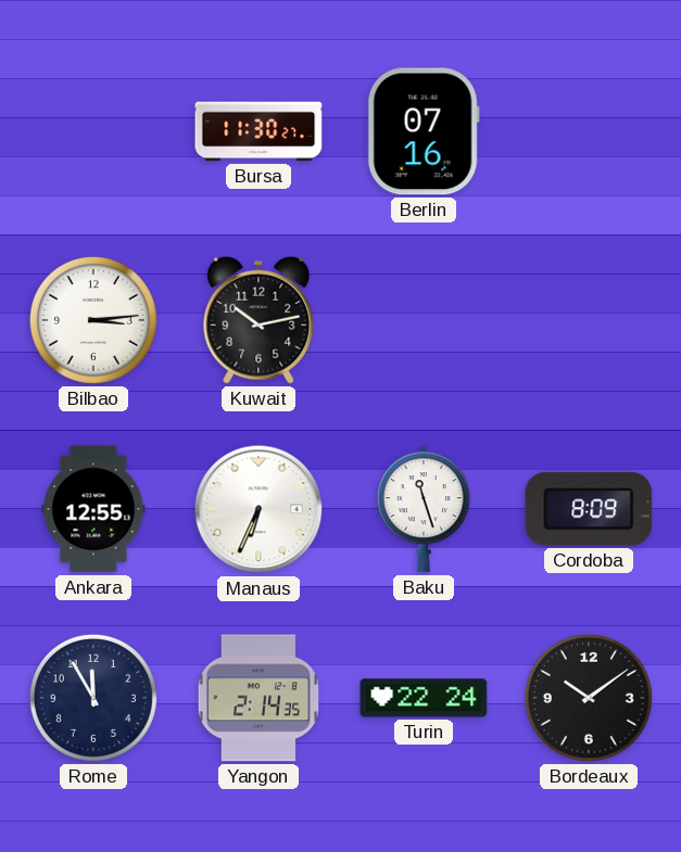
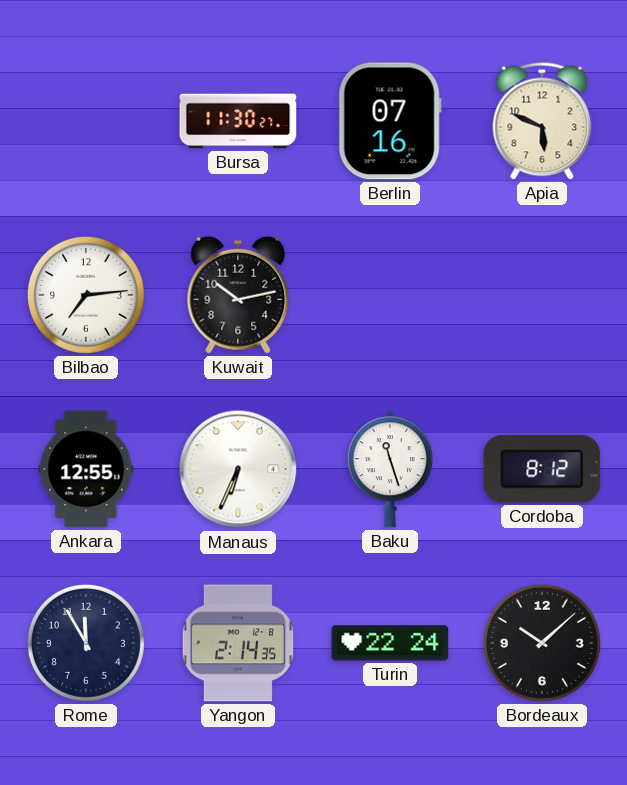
Apia: none -> 5:49
Bilbao: 3:14 -> 7:14
Cordoba: 8:09 -> 8:12
Bordeaux: 10:09 -> 10:08
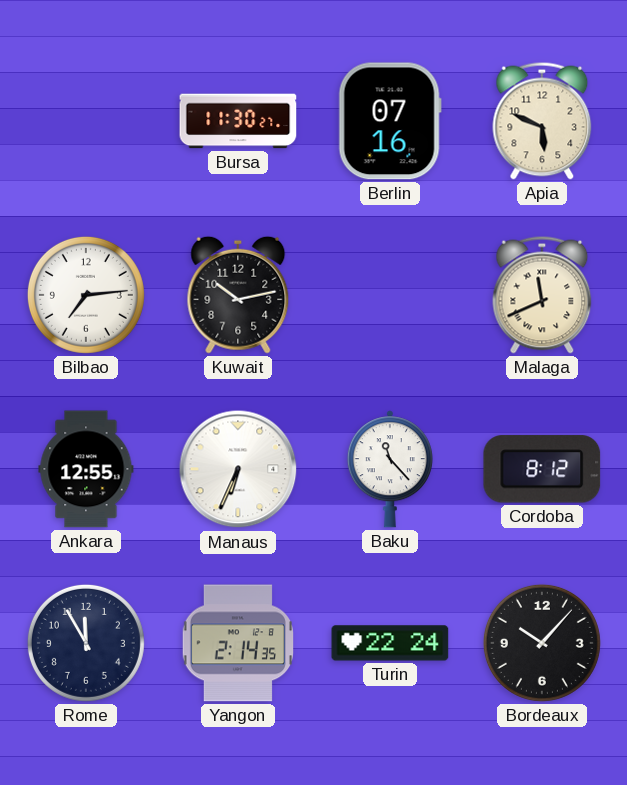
Malaga: none -> 11:41
Baku: 11:27 -> 11:23
Bordeaux: 10:08 -> 10:07
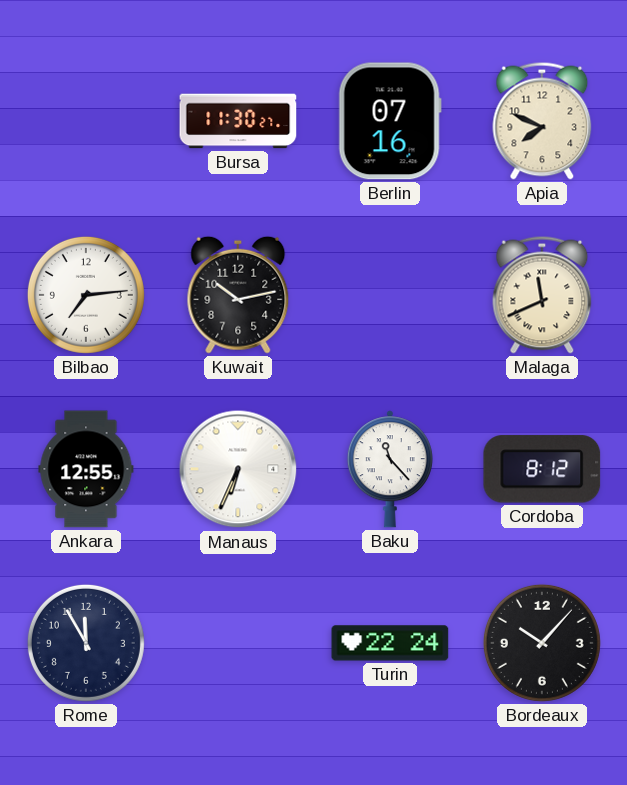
Apia: 5:49 -> 7:49
Yangon: 2:14 -> none
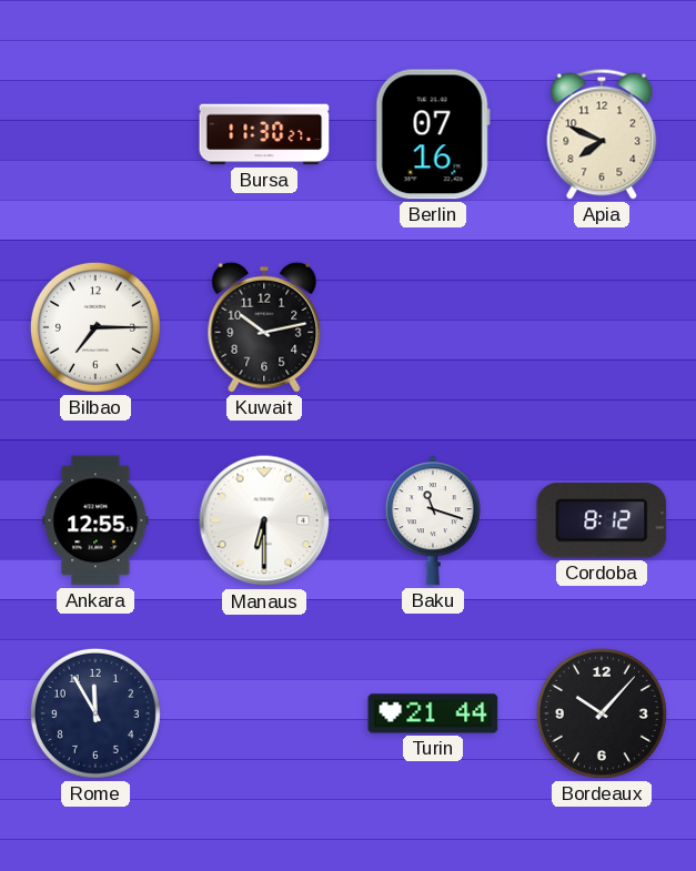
Bilbao: 7:14 -> 7:15
Malaga: 11:41 -> none
Manaus: 6:34 -> 6:30
Baku: 11:23 -> 11:18
Turin: 22:24 -> 21:44
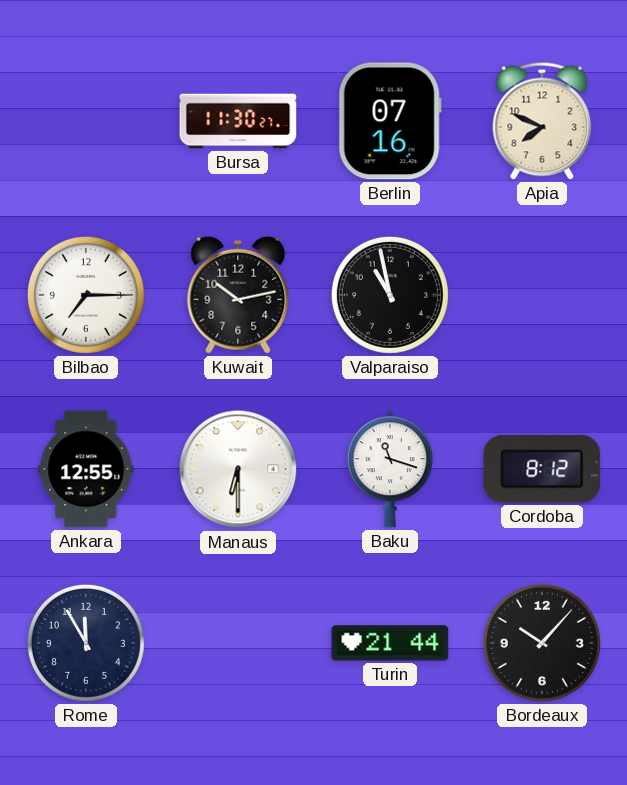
Valparaiso: none -> 10:58
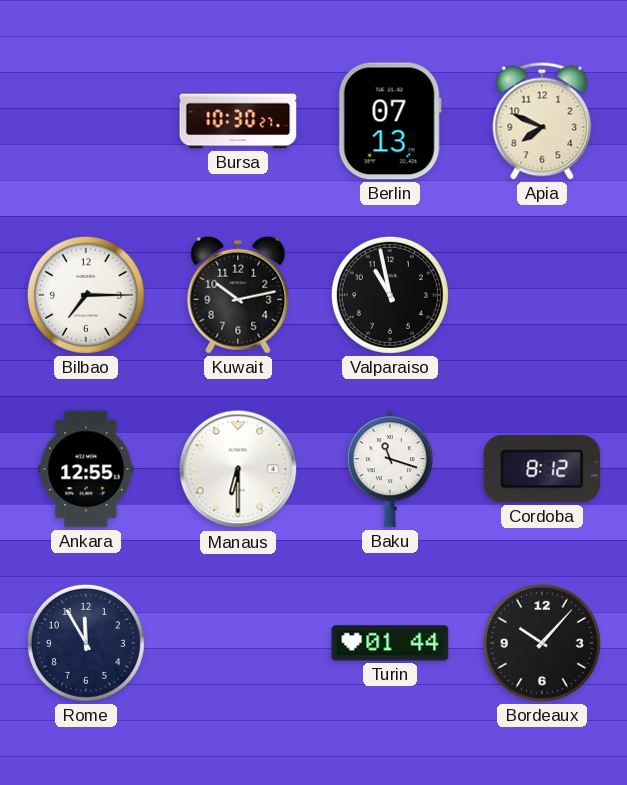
Bursa: 11:30 -> 10:30
Berlin: 07:16 -> 07:13
Turin: 21:44 -> 01:44
